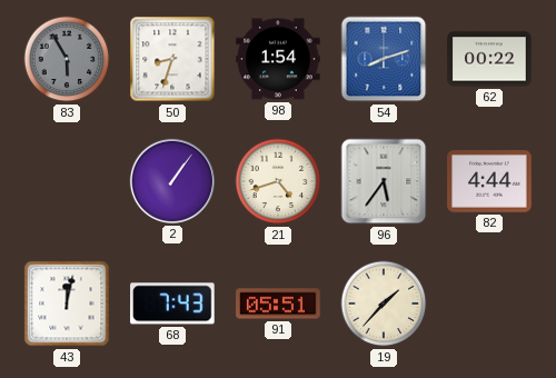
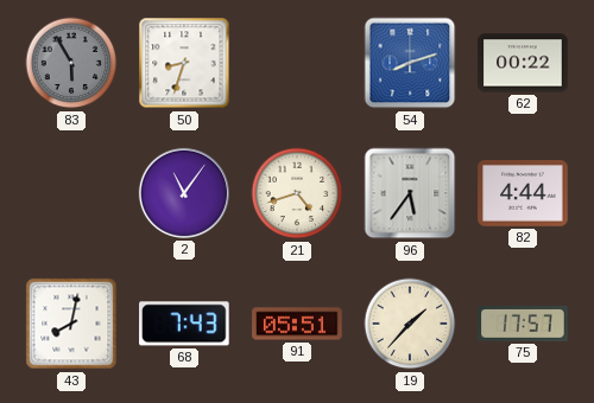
98: 1:54 -> none
2: 1:06 -> 11:06
43: 12:02 -> 8:02
75: none -> 17:57
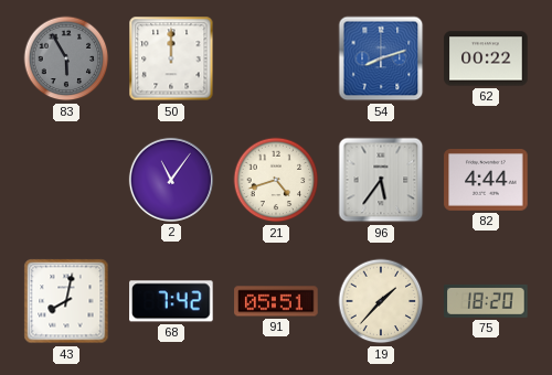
50: 8:33 -> 12:00
68: 7:43 -> 7:42
75: 17:57 -> 18:20
